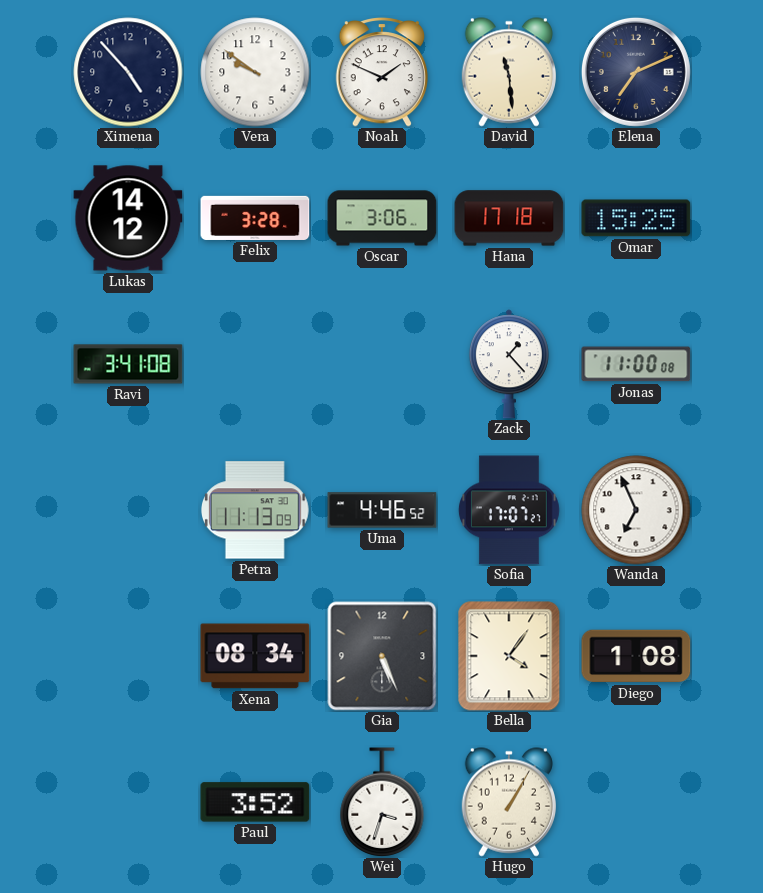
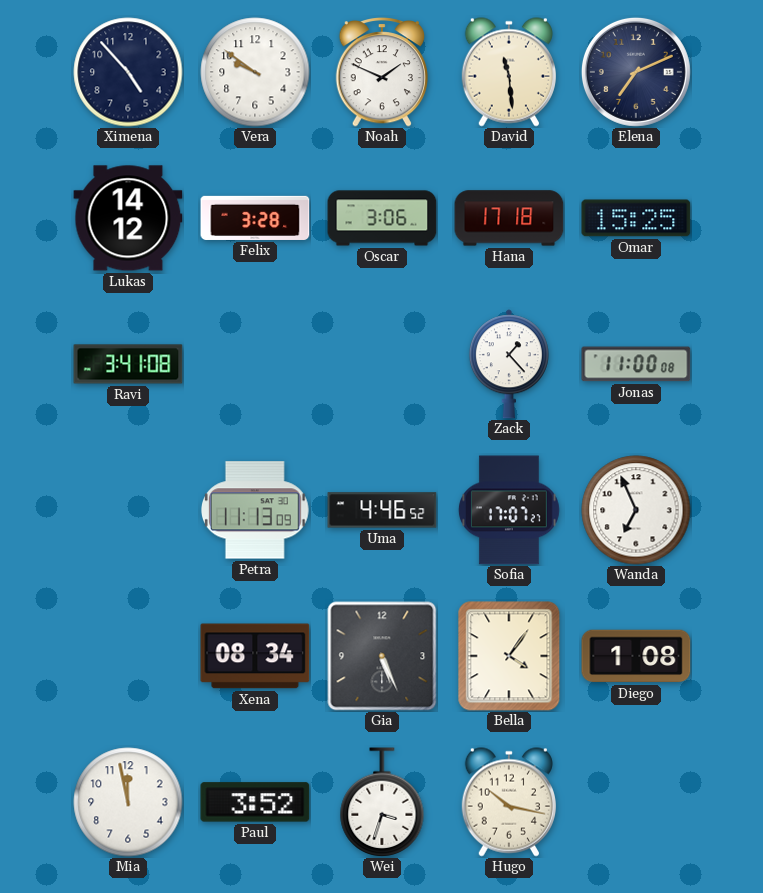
Mia: none -> 11:58
Hugo: 1:05 -> 10:17
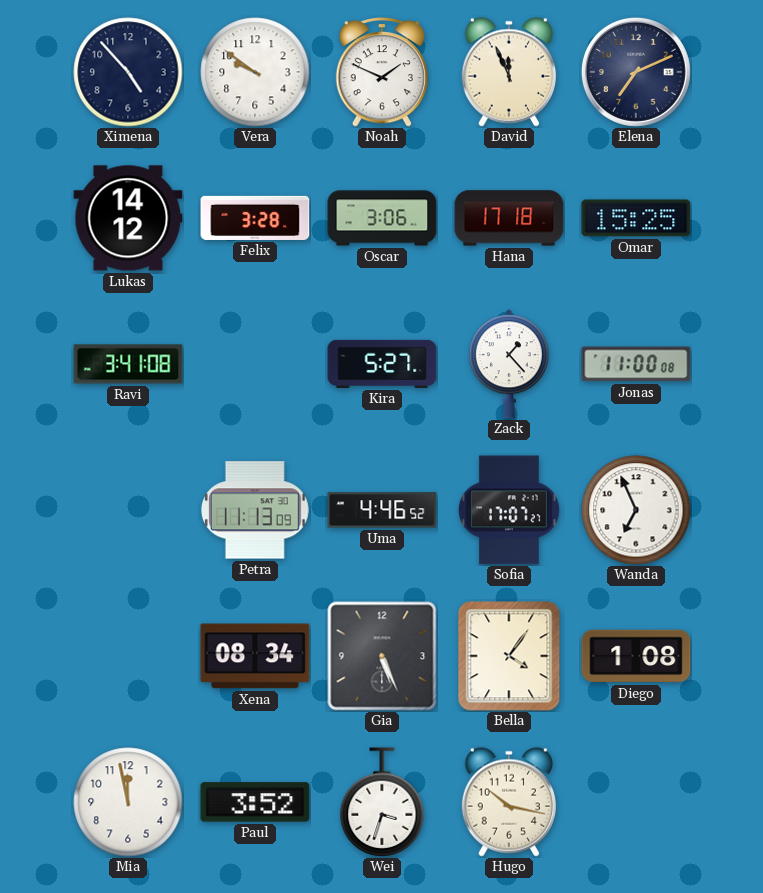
David: 11:29 -> 11:56
Kira: none -> 5:27
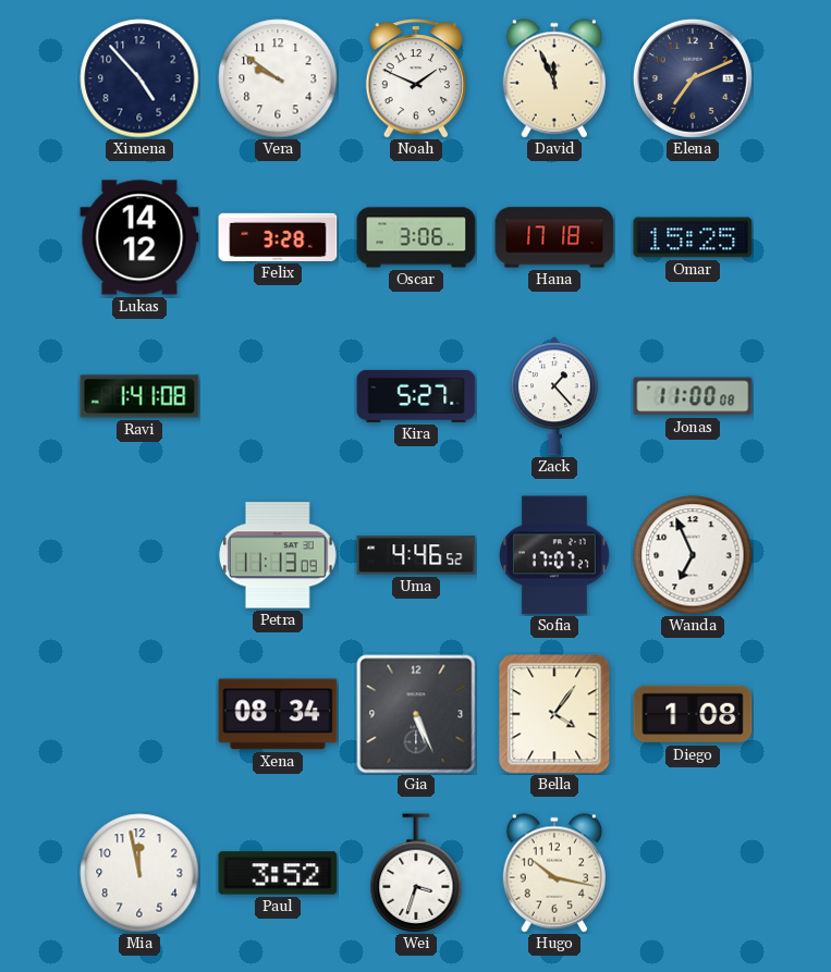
Ravi: 3:41 -> 1:41
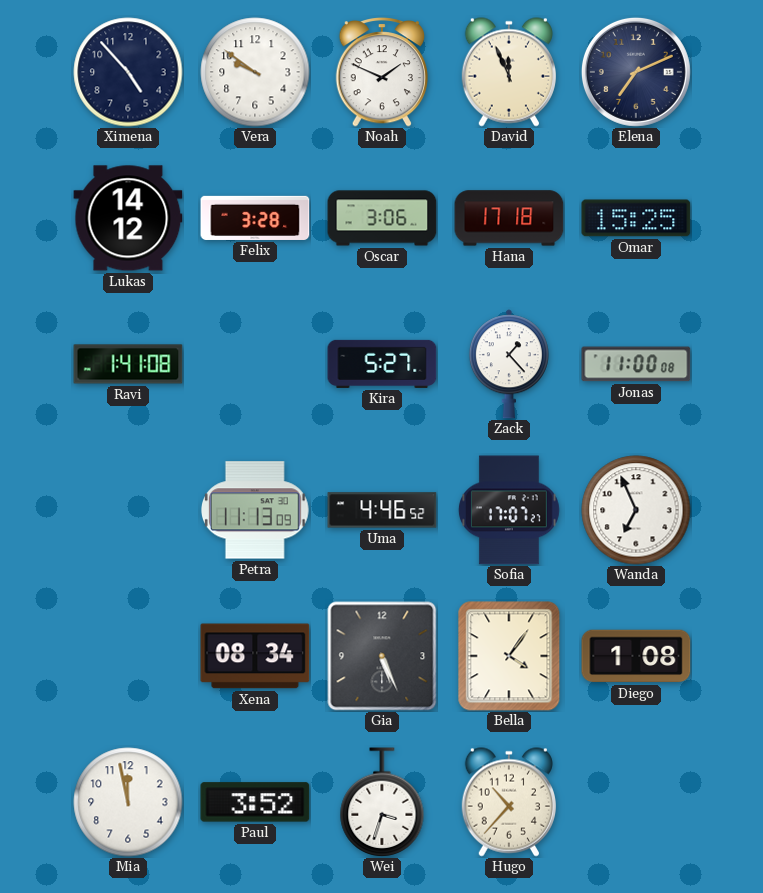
Hugo: 10:17 -> 10:37
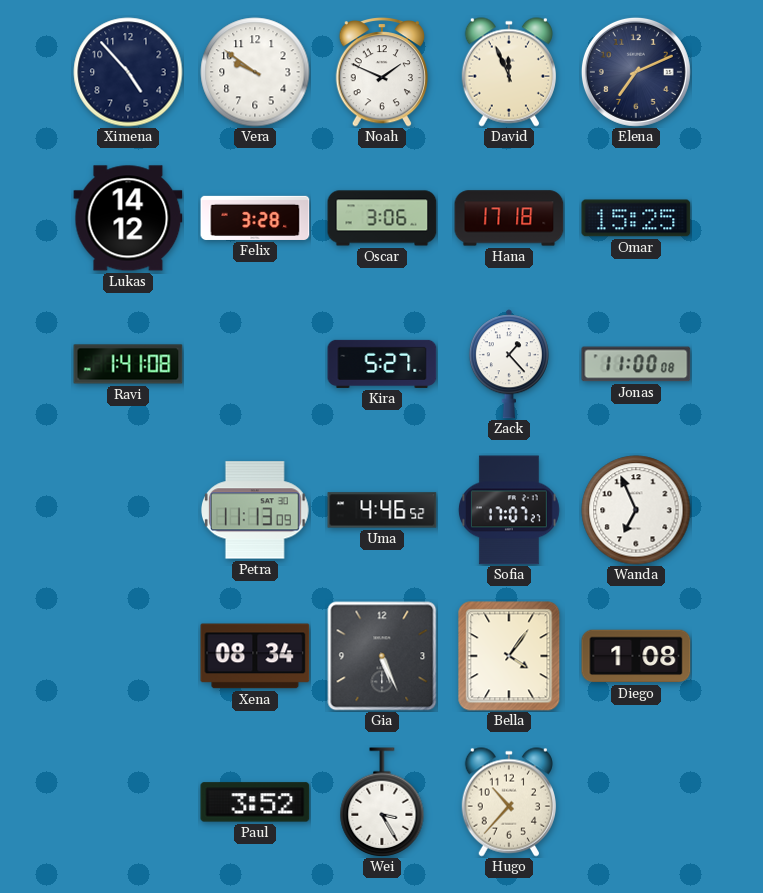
Mia: 11:58 -> none
Wei: 3:33 -> 3:25
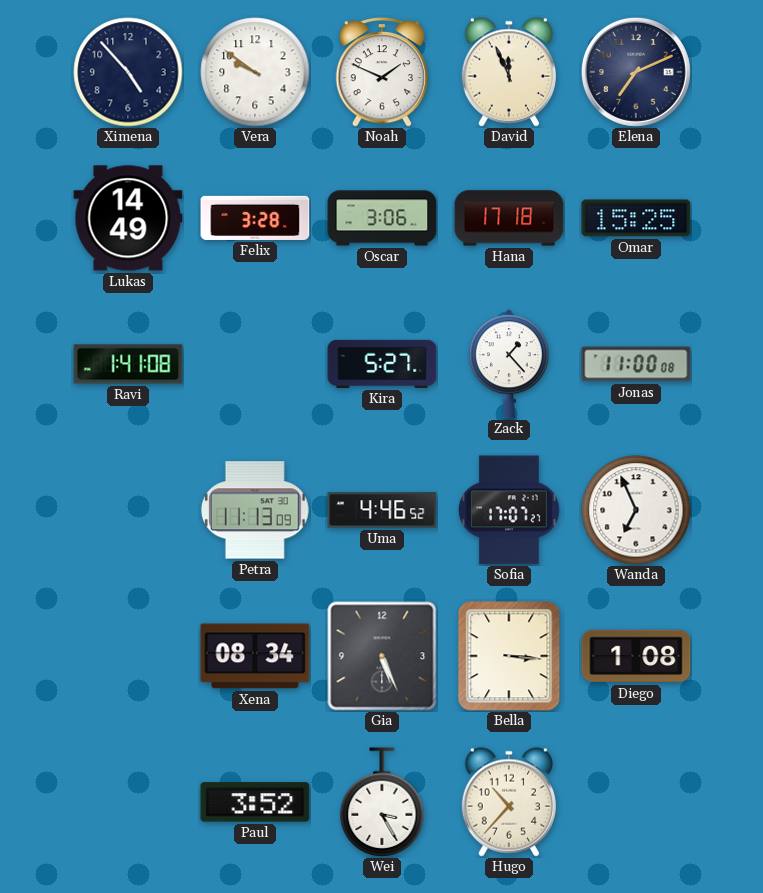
Lukas: 14:12 -> 14:49
Bella: 4:06 -> 3:16
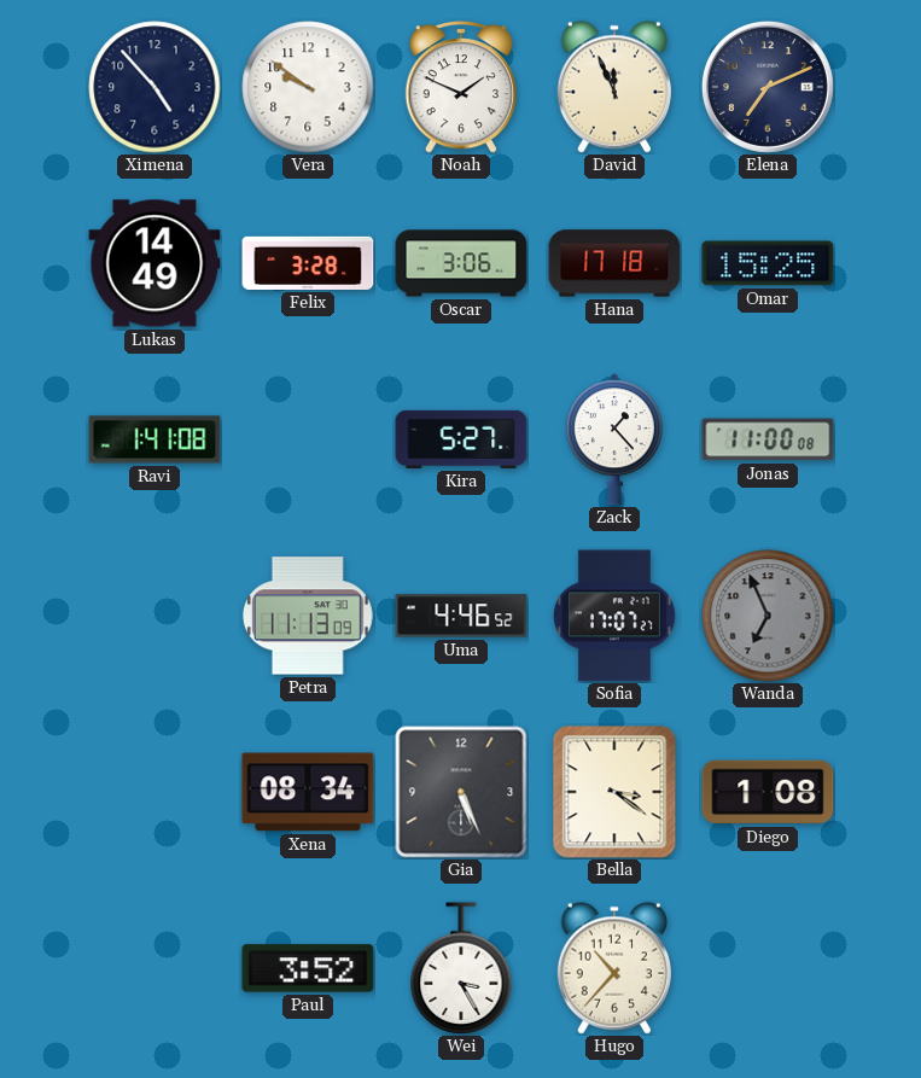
Wanda dial: white -> grey
Bella: 3:16 -> 3:21
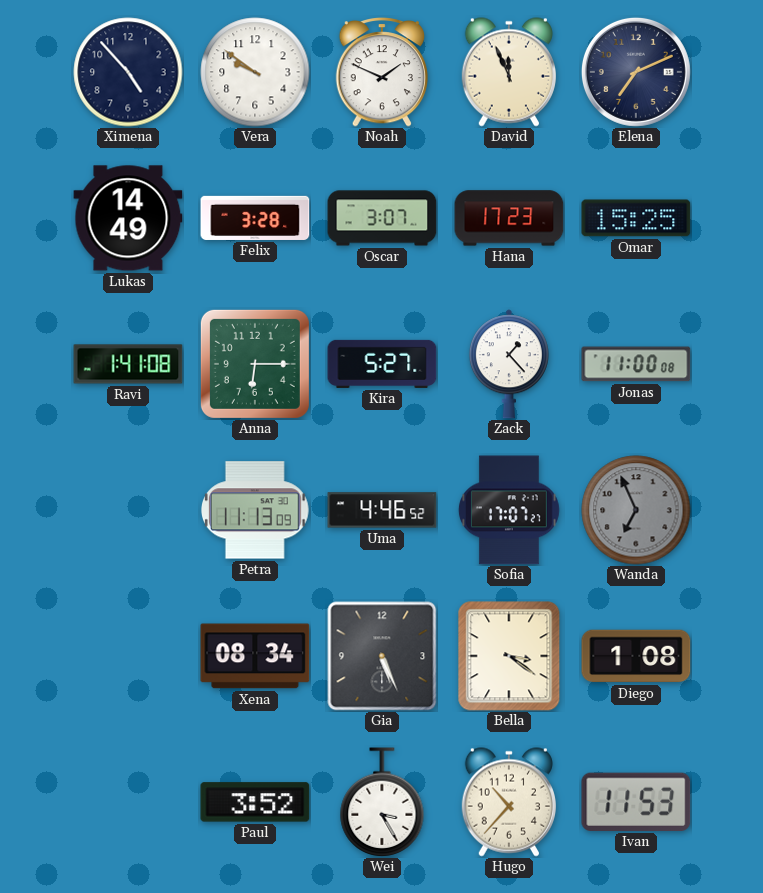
Oscar: 3:06 -> 3:07
Hana: 17:18 -> 17:23
Anna: none -> 6:15
Ivan: none -> 11:53
